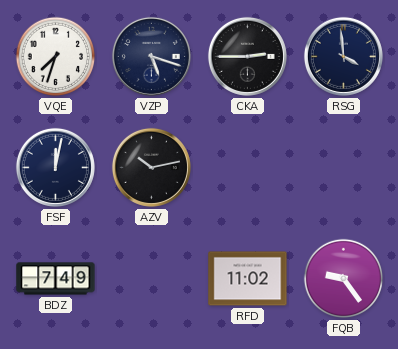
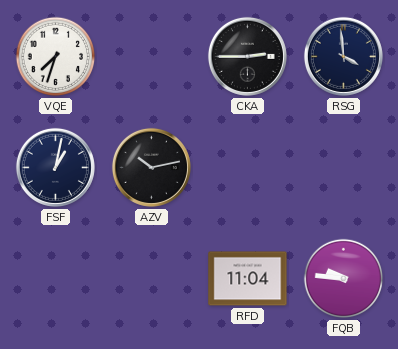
VZP: 5:18 -> none
FSF: 12:02 -> 1:02
BDZ: 7:49 -> none
RFD: 11:02 -> 11:04
FQB: 9:24 -> 9:46
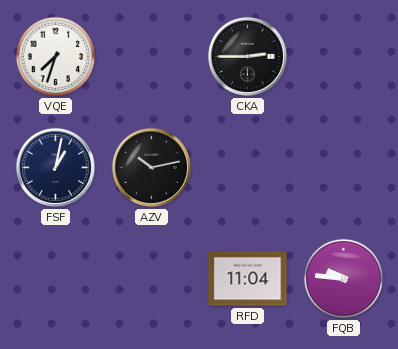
RSG: 3:59 -> none
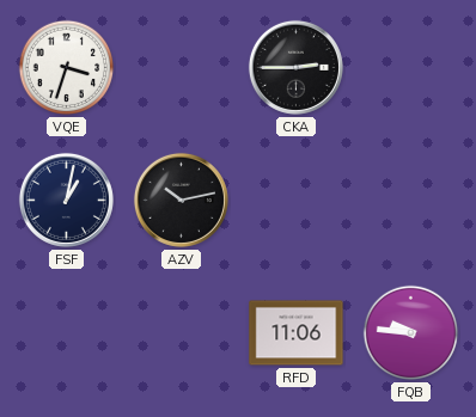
VQE: 7:33 -> 3:33
RFD: 11:04 -> 11:06
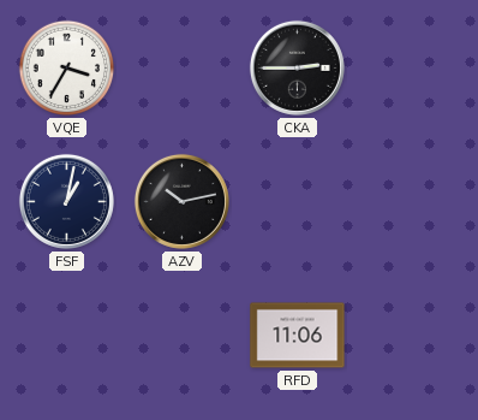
VQE: 3:33 -> 3:35
FQB: 9:46 -> none
